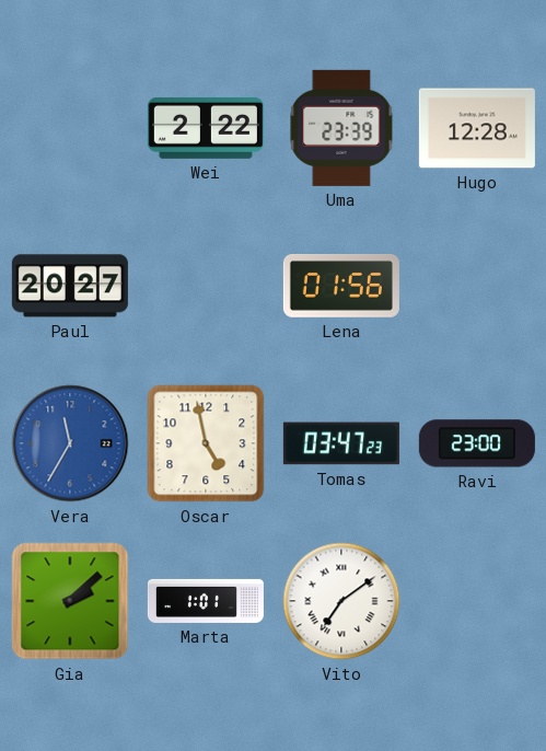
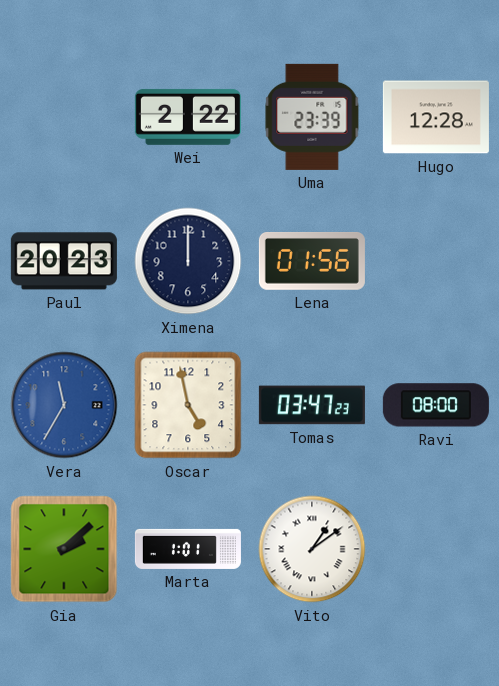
Paul: 20:27 -> 20:23
Ximena: none -> 12:00
Ravi: 23:00 -> 08:00
Vito: 7:09 -> 1:09
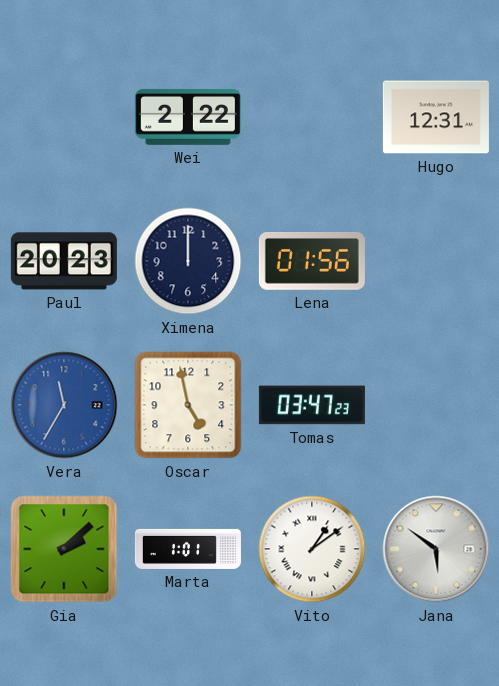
Uma: 23:39 -> none
Hugo: 12:28 -> 12:31
Ravi: 08:00 -> none
Jana: none -> 5:51
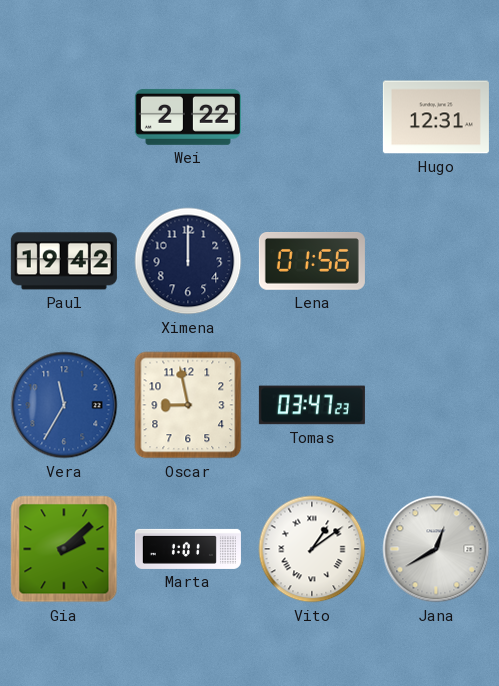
Paul: 20:23 -> 19:42
Oscar: 4:58 -> 8:58
Jana: 5:51 -> 12:40
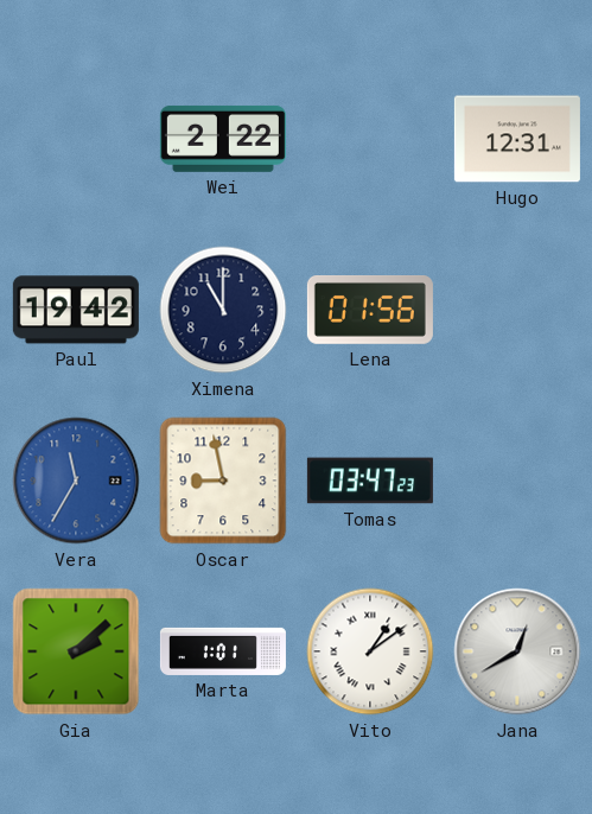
Ximena: 12:00 -> 11:00
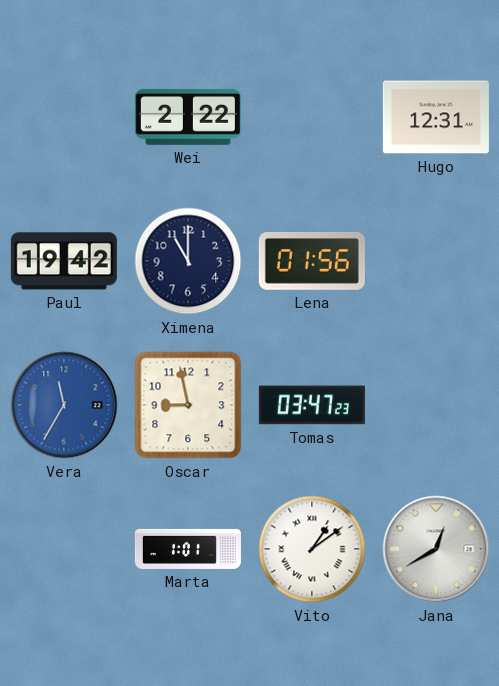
Gia: 2:08 -> none
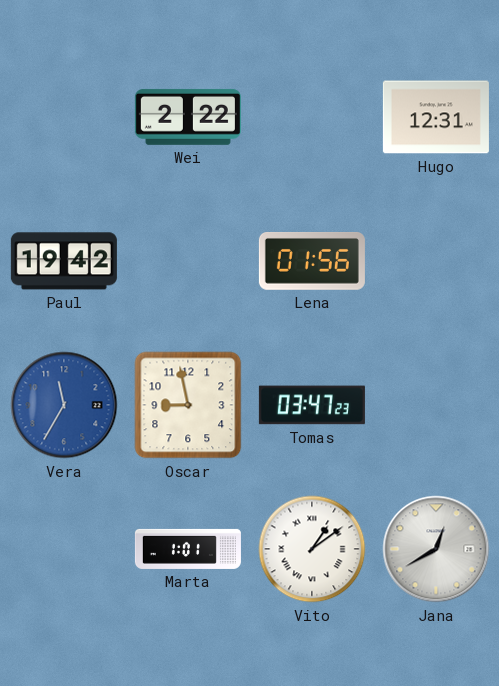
Ximena: 11:00 -> none
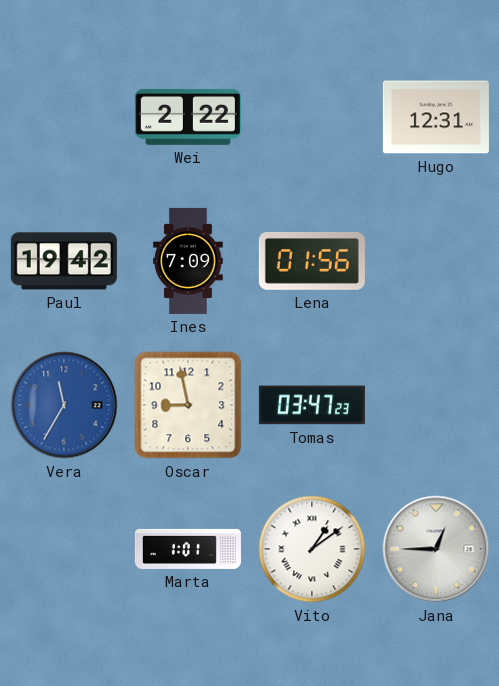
Ines: none -> 7:09
Jana: 12:40 -> 12:45
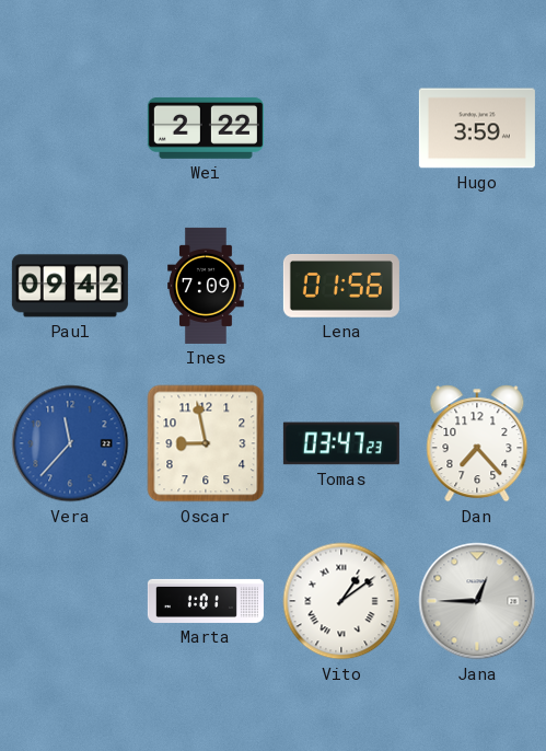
Hugo: 12:31 -> 3:59
Paul: 19:42 -> 09:42
Vera: 11:35 -> 11:37
Dan: none -> 7:23
